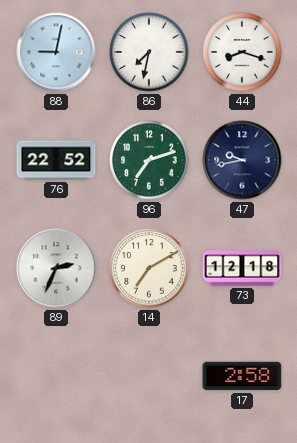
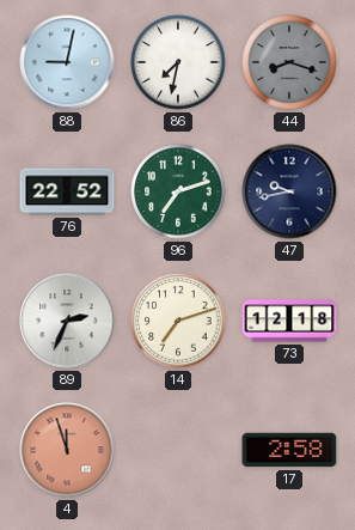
44 dial: white -> grey
14: 7:10 -> 7:12
4: none -> 11:57
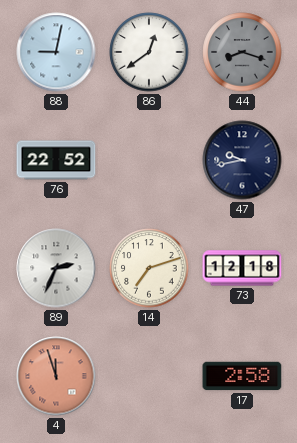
86: 7:32 -> 12:39
96: 7:12 -> none
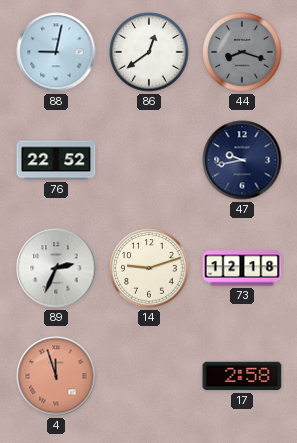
14: 7:12 -> 9:12
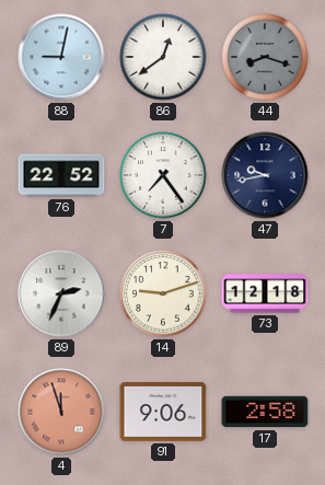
7: none -> 7:24
91: none -> 9:06
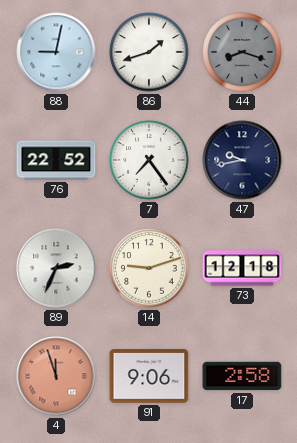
86: 12:39 -> 1:42
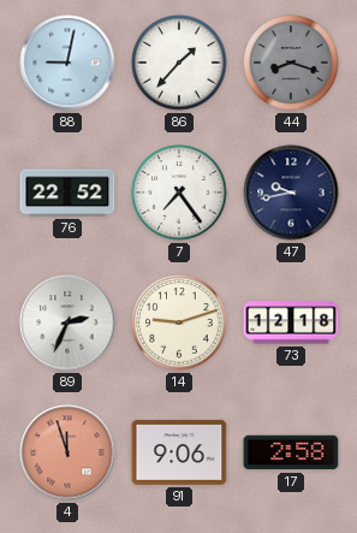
86: 1:42 -> 1:37
